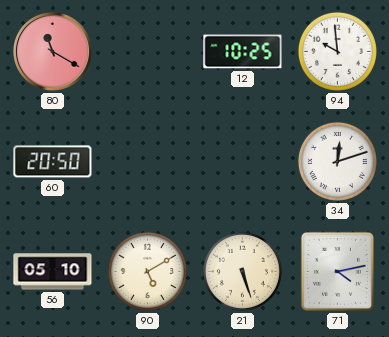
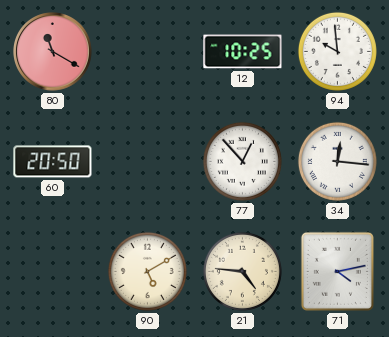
77: none -> 12:53
34: 12:12 -> 12:16
56: 05:10 -> none
21: 5:27 -> 4:46
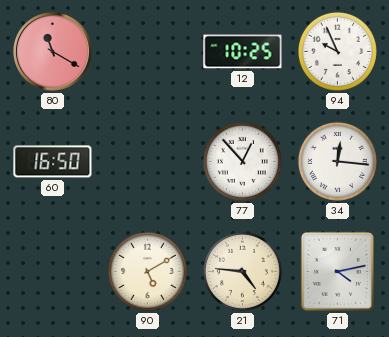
94: 9:59 -> 9:56
60: 20:50 -> 16:50
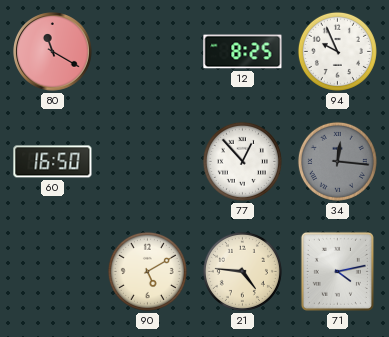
12: 10:25 -> 8:25
34 dial: white -> grey
